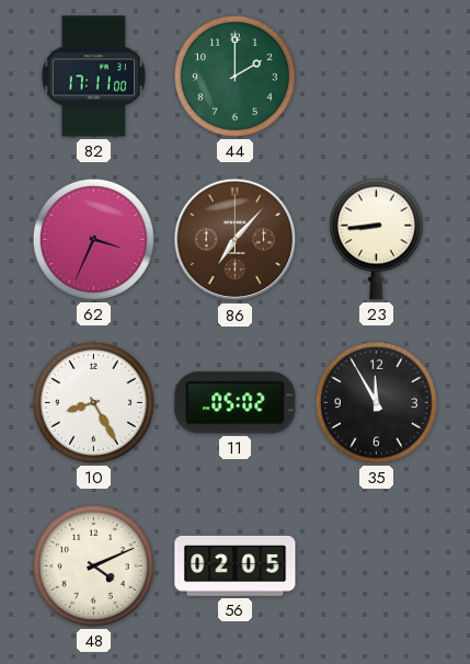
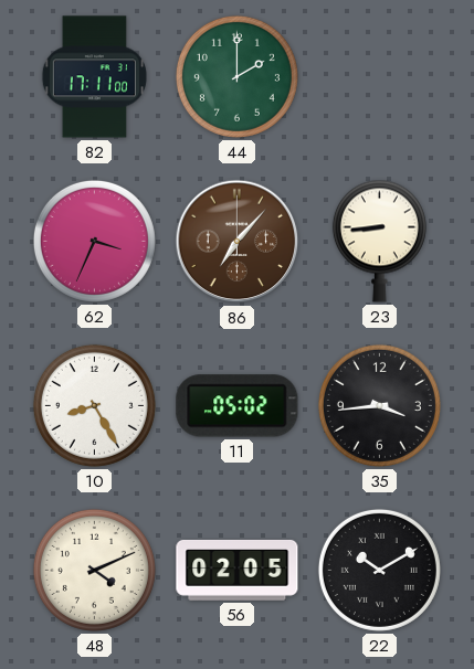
35: 11:55 -> 3:44
22: none -> 10:10
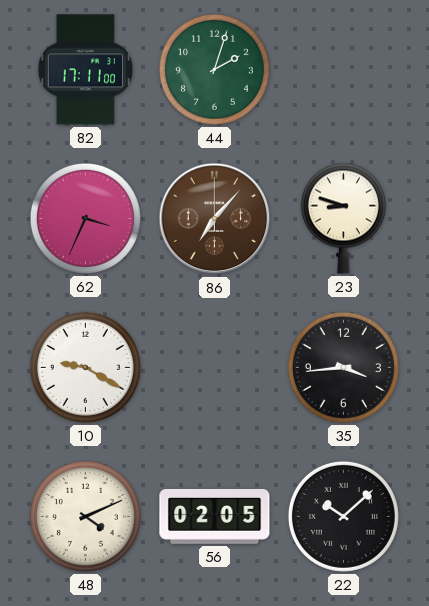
44: 2:00 -> 2:03
23: 8:44 -> 8:48
10: 8:25 -> 9:20
11: 05:02 -> none
22: 10:10 -> 10:08
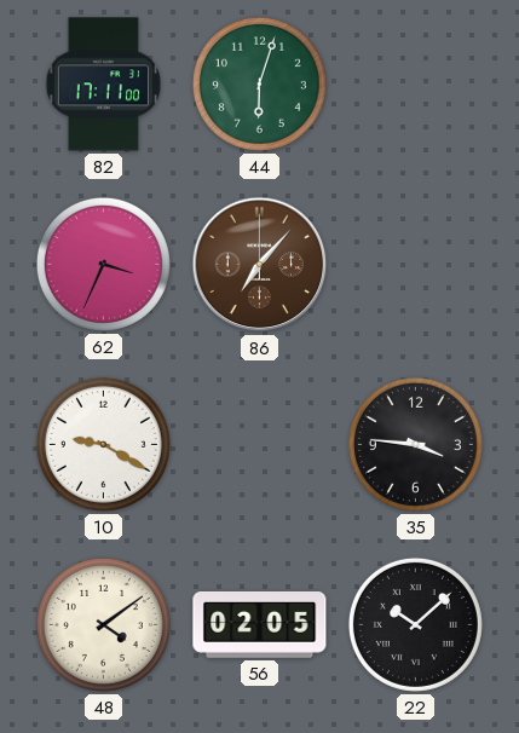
44: 2:03 -> 6:03
23: 8:48 -> none
35: 3:44 -> 3:46
48: 4:11 -> 4:09
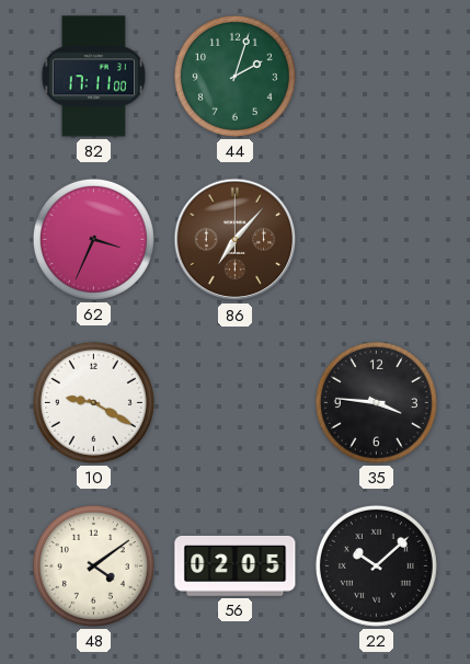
44: 6:03 -> 2:03
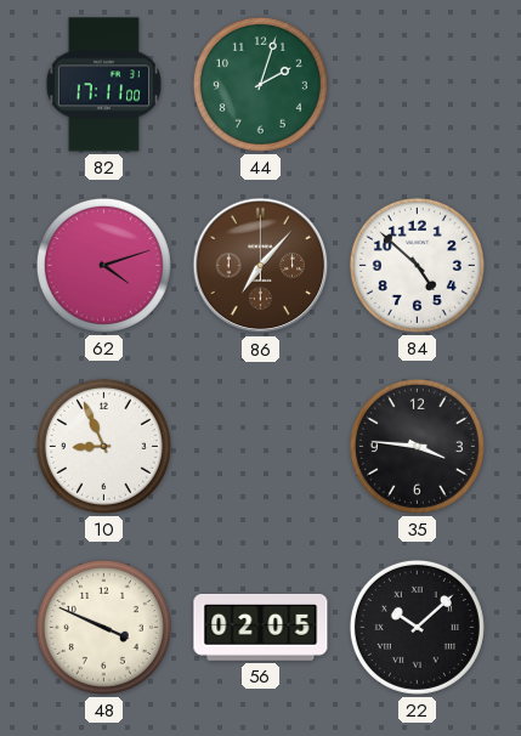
62: 3:34 -> 4:12
84: none -> 4:52
10: 9:20 -> 8:56
48: 4:09 -> 3:49
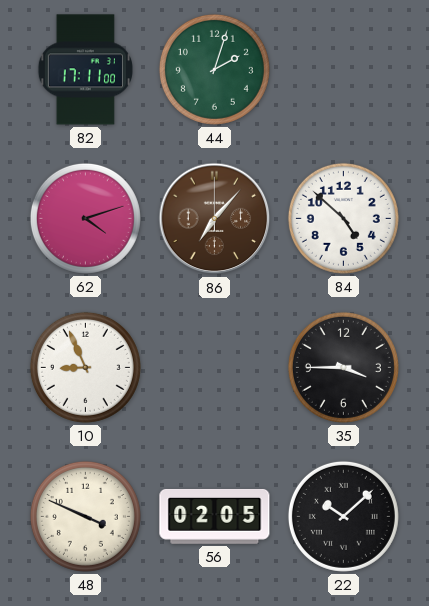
35: 3:46 -> 3:45
